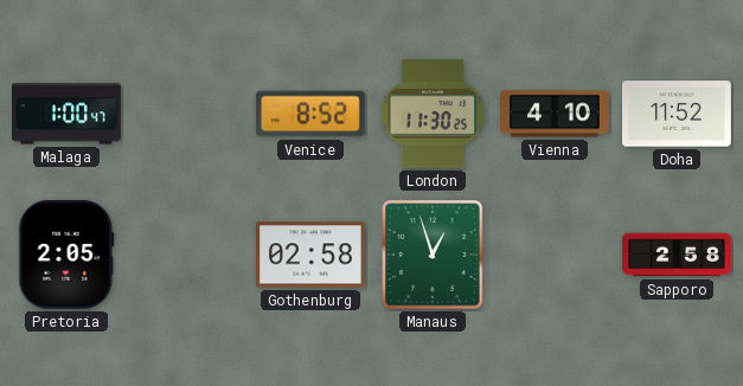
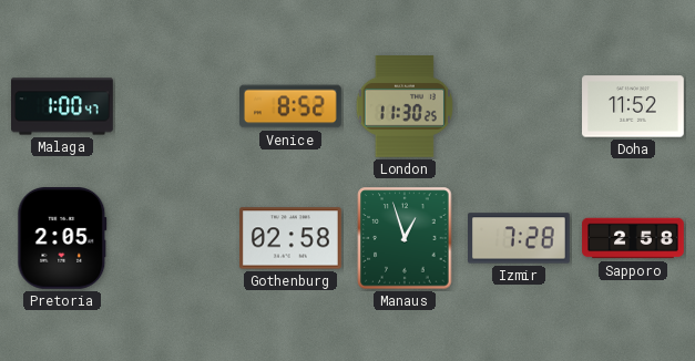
Vienna: 4:10 -> none
Izmir: none -> 7:28
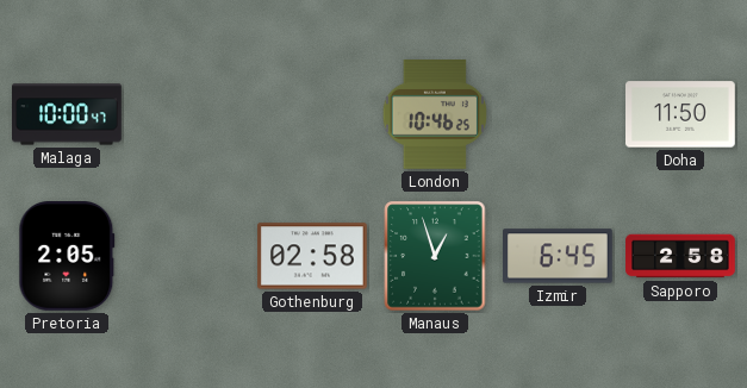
Malaga: 1:00 -> 10:00
Venice: 8:52 -> none
London: 11:30 -> 10:46
Doha: 11:52 -> 11:50
Izmir: 7:28 -> 6:45
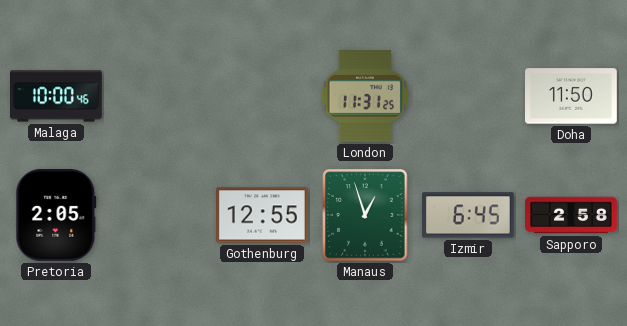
Malaga: 10:00:47 -> 10:00:46
London: 10:46 -> 11:31
Gothenburg: 02:58 -> 12:55
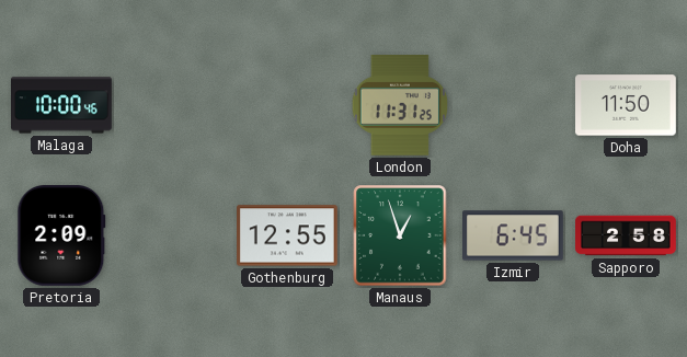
Pretoria: 2:05 -> 2:09
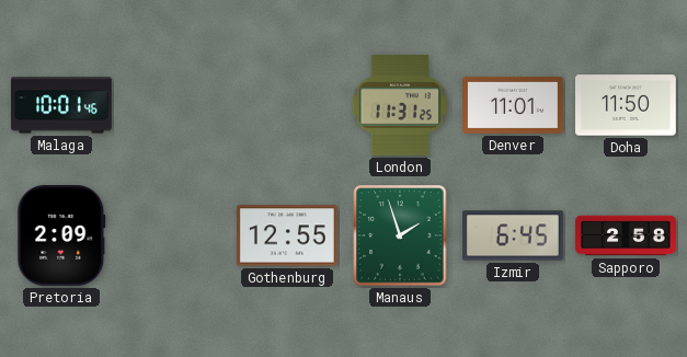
Malaga: 10:00 -> 10:01
Denver: none -> 11:01
Manaus: 12:57 -> 1:57
